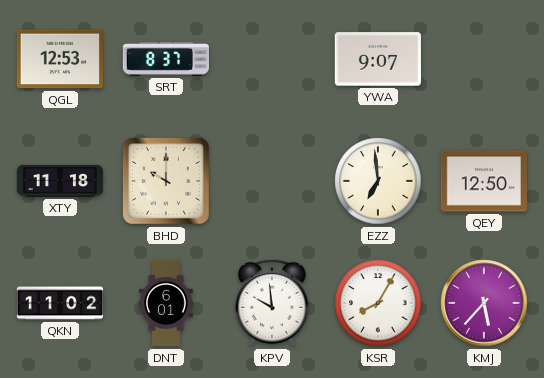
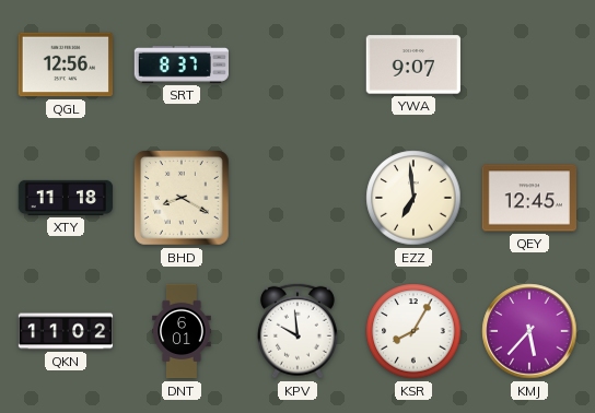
QGL: 12:53 -> 12:56
BHD: 10:00 -> 8:20
QEY: 12:50 -> 12:45
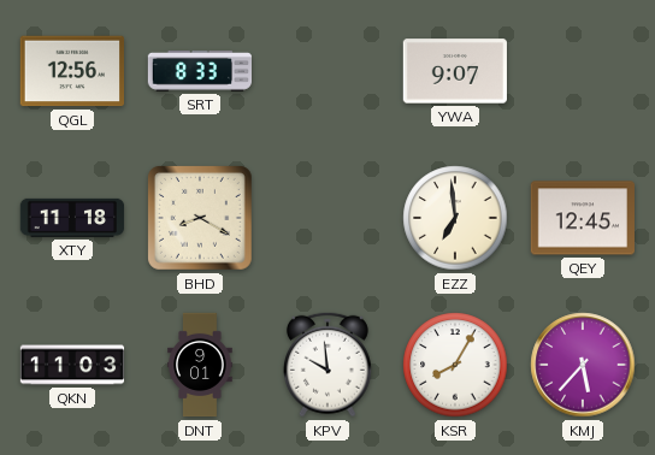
SRT: 8:37 -> 8:33
QKN: 11:02 -> 11:03
DNT: 6:01 -> 9:01
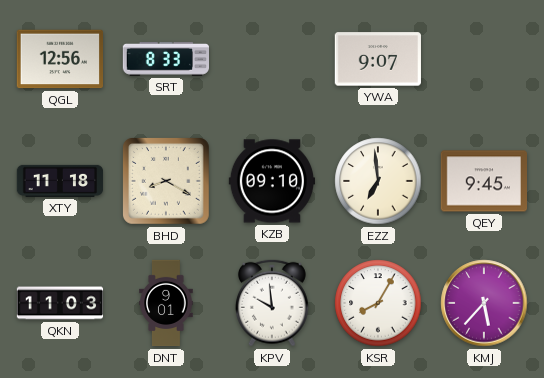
KZB: none -> 09:10
QEY: 12:45 -> 9:45
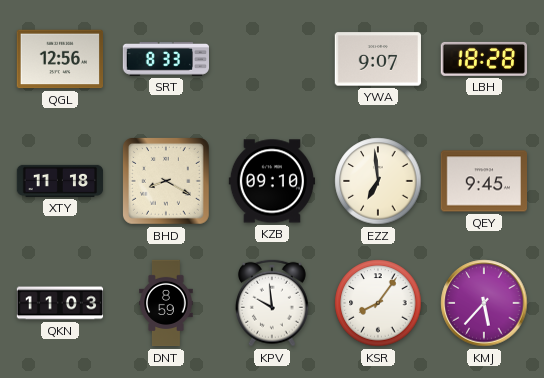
LBH: none -> 18:28
DNT: 9:01 -> 8:59
KSR: 8:05 -> 8:06
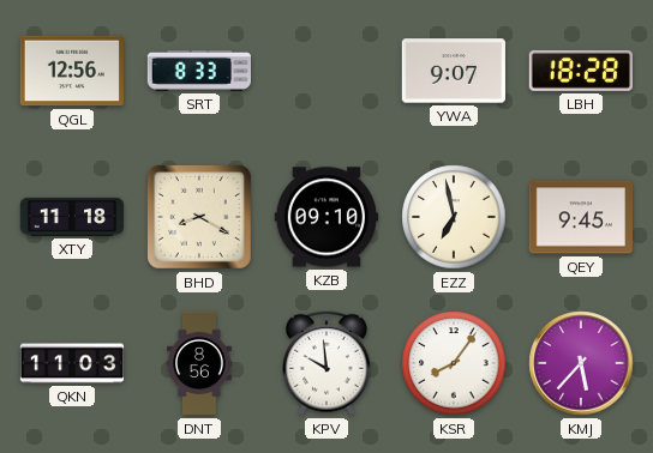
EZZ: 6:59 -> 6:58
DNT: 8:59 -> 8:56
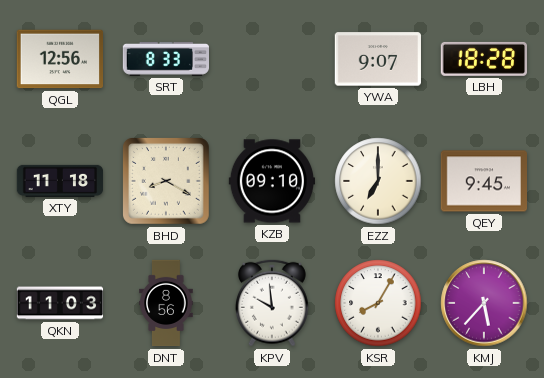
EZZ: 6:58 -> 7:00
KSR: 8:06 -> 8:05
